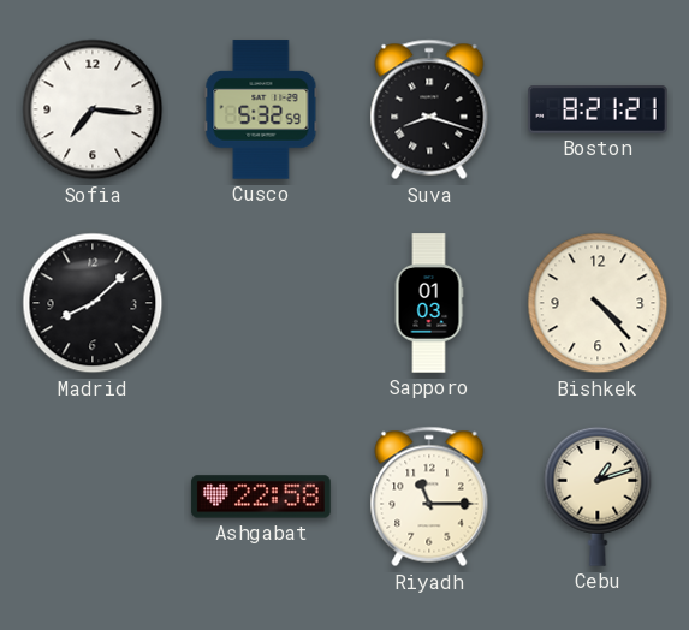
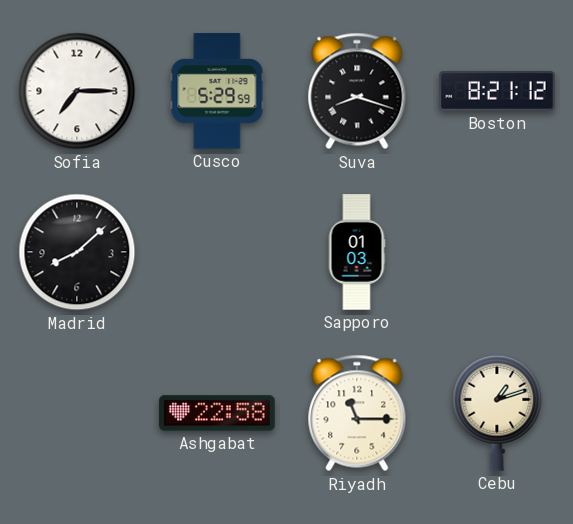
Sofia: 7:16 -> 7:15
Cusco: 5:32 -> 5:29
Boston: 8:21:21 -> 8:21:12
Bishkek: 4:23 -> none
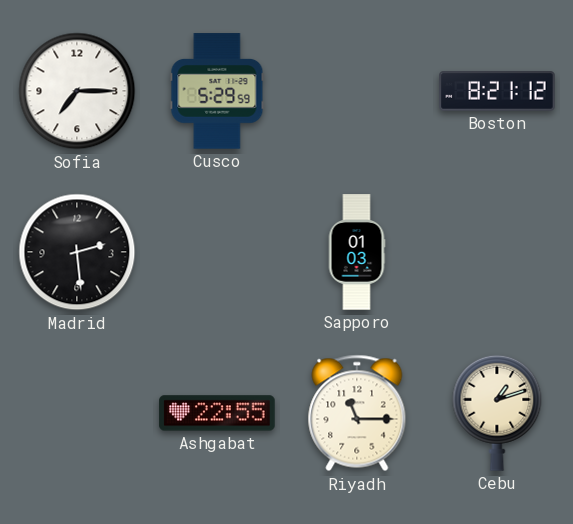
Suva: 8:18 -> none
Madrid: 8:08 -> 2:29
Ashgabat: 22:58 -> 22:55
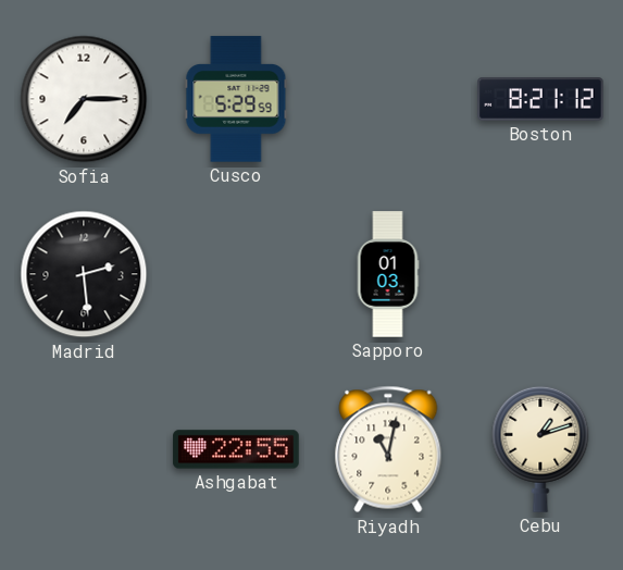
Riyadh: 11:15 -> 11:02
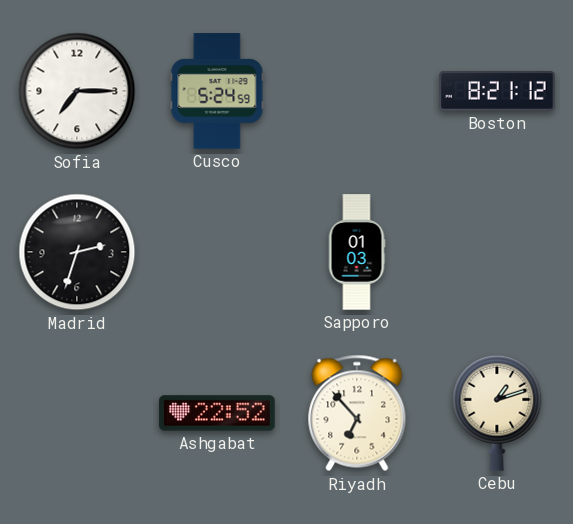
Cusco: 5:29 -> 5:24
Madrid: 2:29 -> 2:33
Ashgabat: 22:55 -> 22:52
Riyadh: 11:02 -> 6:53
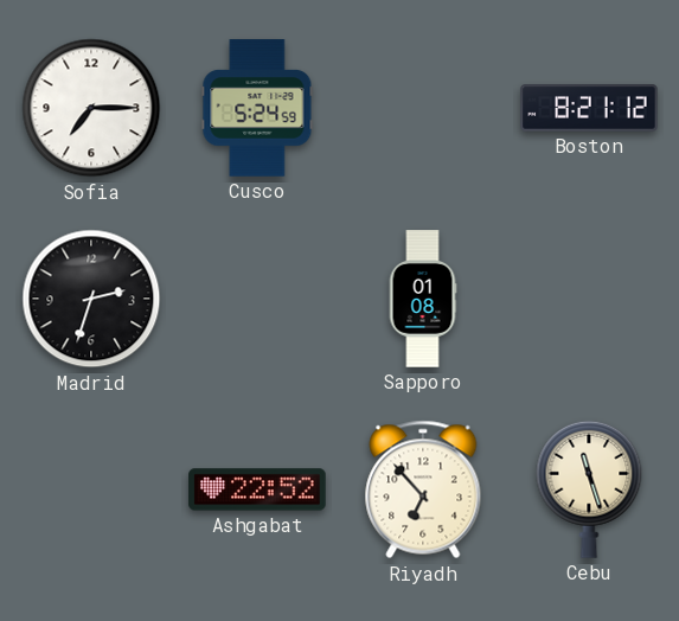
Sapporo: 01:03 -> 01:08
Cebu: 1:12 -> 11:27
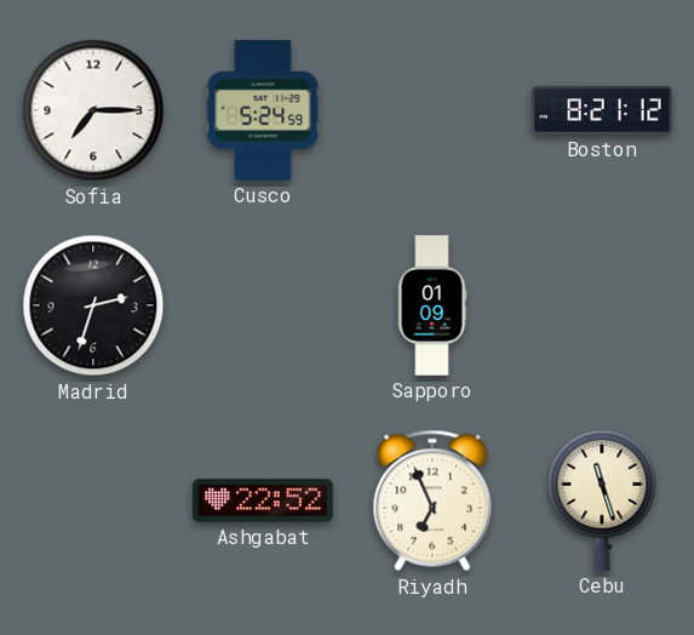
Sapporo: 01:08 -> 01:09
Riyadh: 6:53 -> 6:56
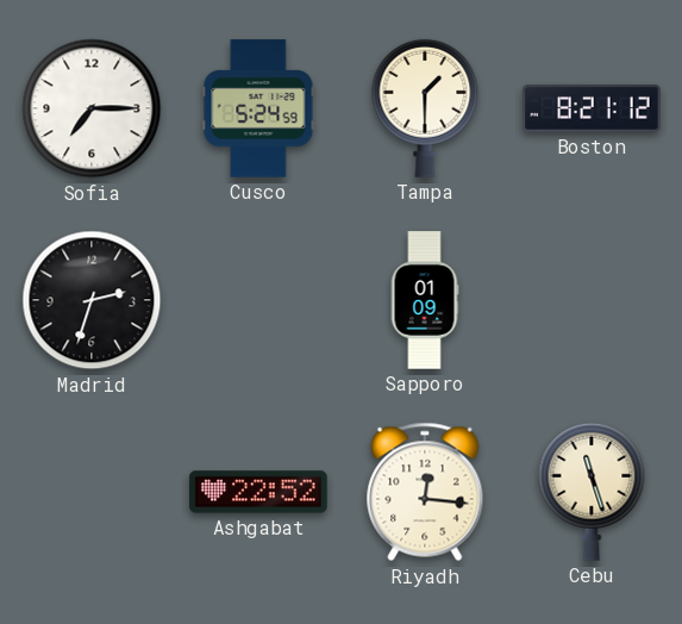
Tampa: none -> 1:30
Riyadh: 6:56 -> 12:16
